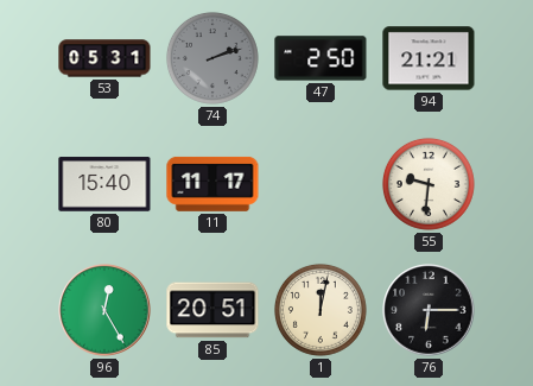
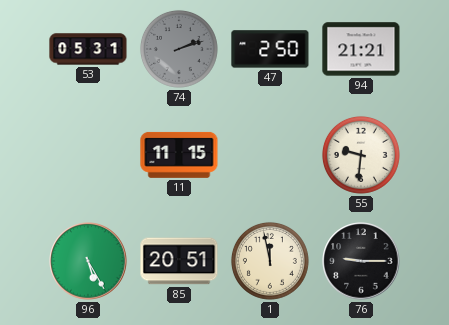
80: 15:40 -> none
11: 11:17 -> 11:15
96: 12:25 -> 5:25
1: 12:02 -> 11:58
76: 6:15 -> 9:15
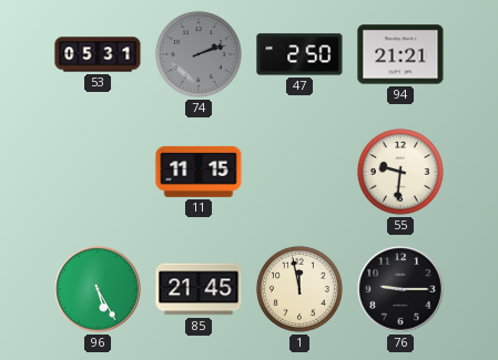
85: 20:51 -> 21:45
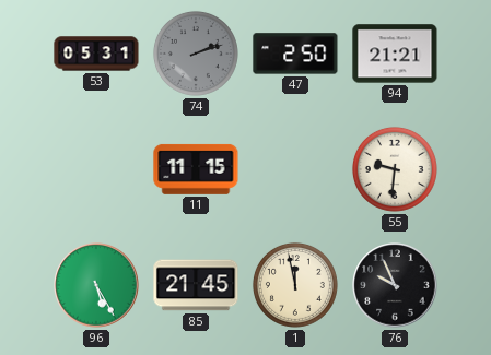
76: 9:15 -> 9:56
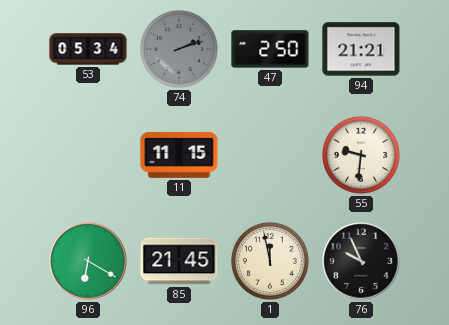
53: 05:31 -> 05:34
96: 5:25 -> 6:20
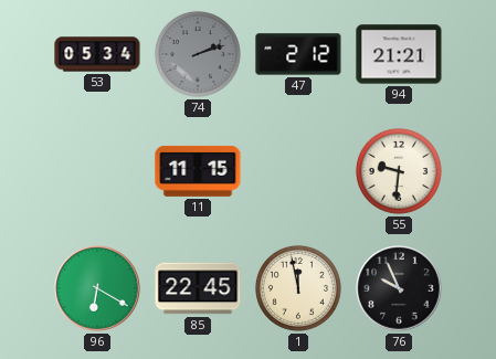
47: 2:50 -> 2:12
85: 21:45 -> 22:45
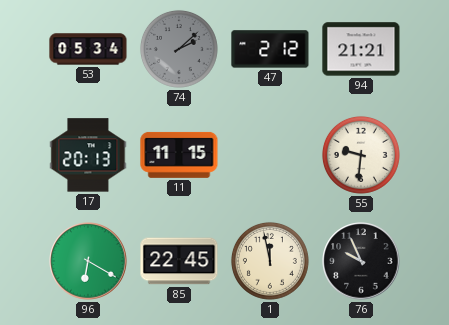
74: 2:12 -> 2:08
17: none -> 20:13
